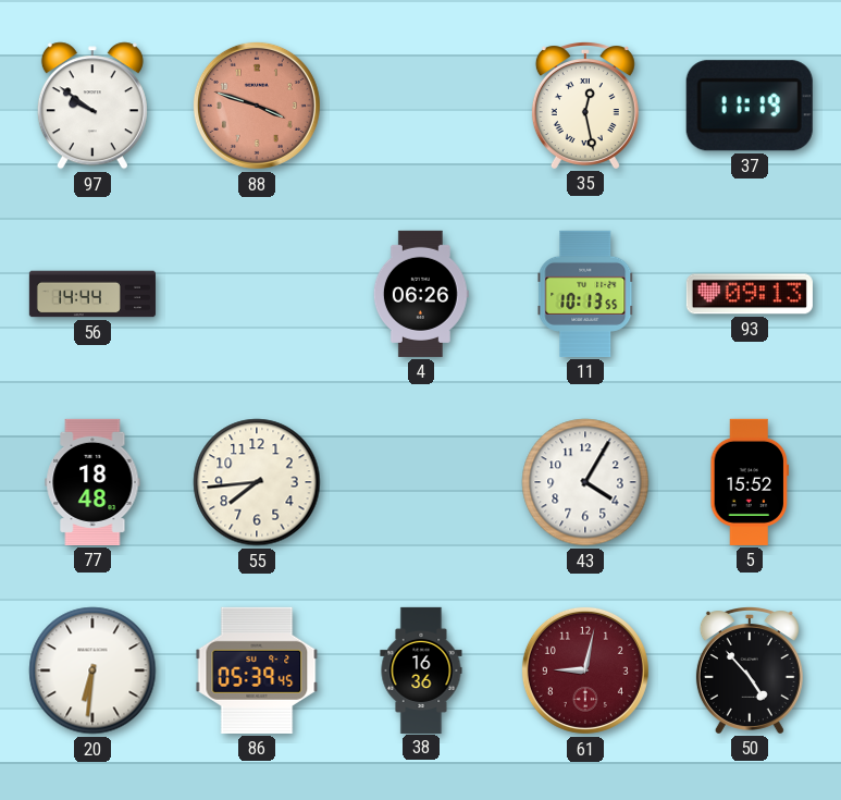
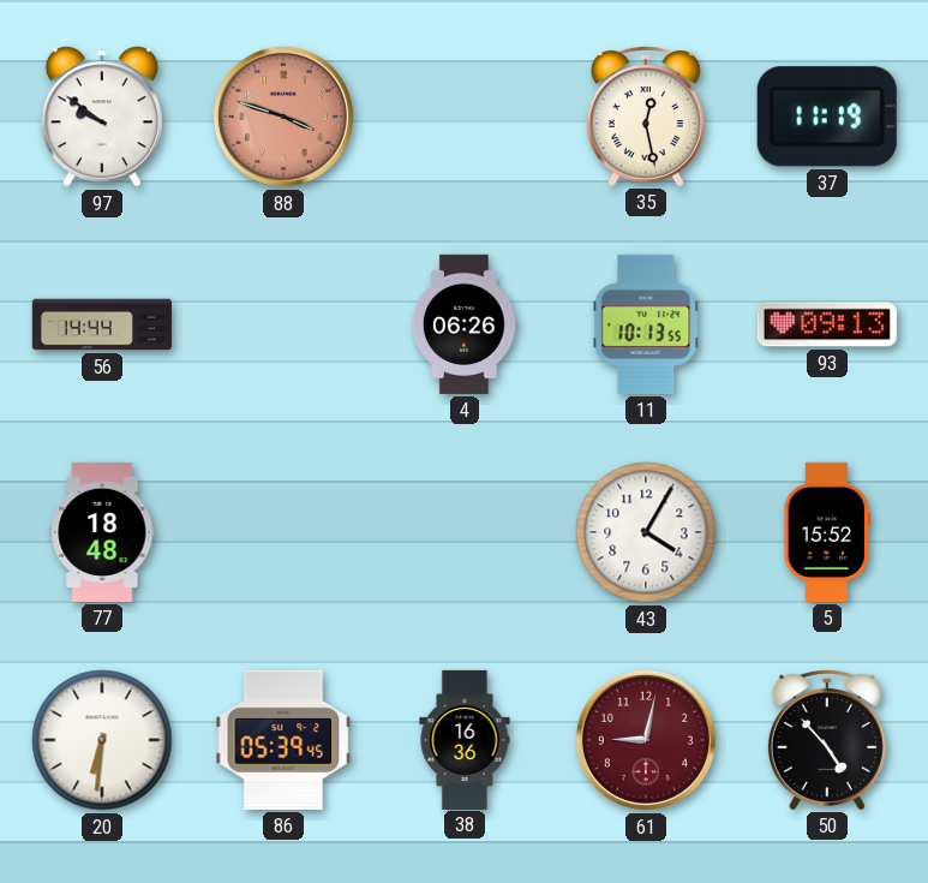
55: 7:44 -> none
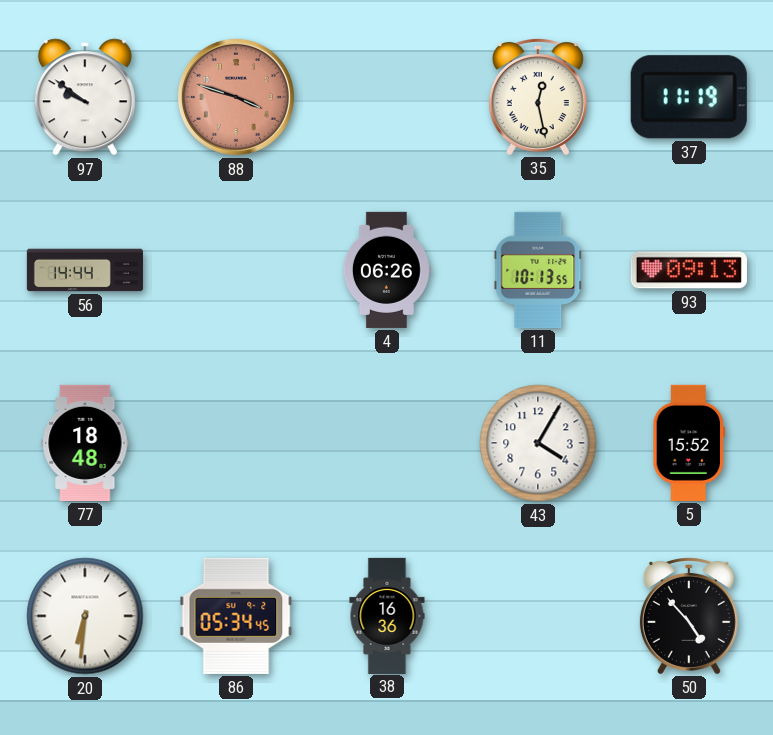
86: 05:39 -> 05:34
61: 9:02 -> none
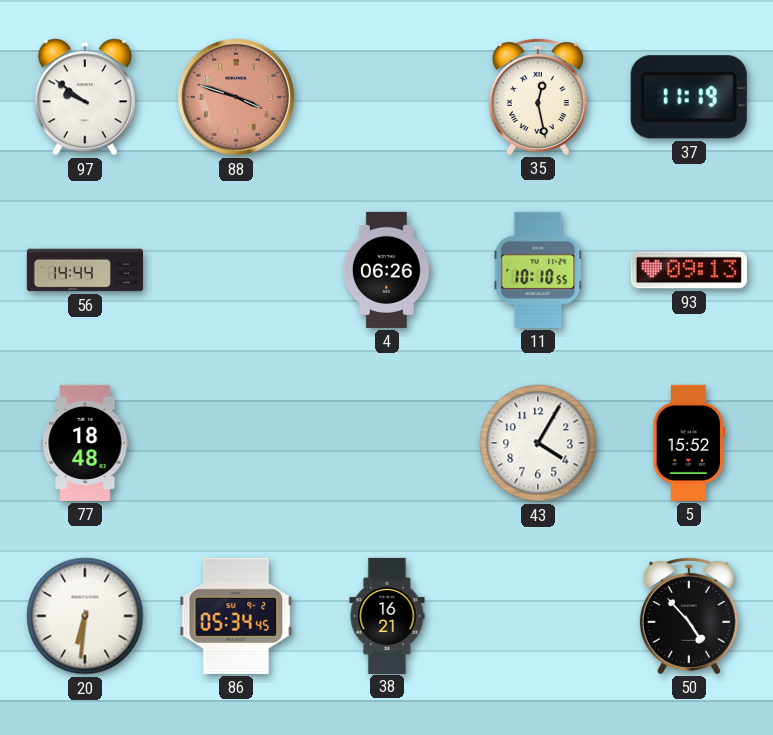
11: 10:13 -> 10:10
38: 16:36 -> 16:21
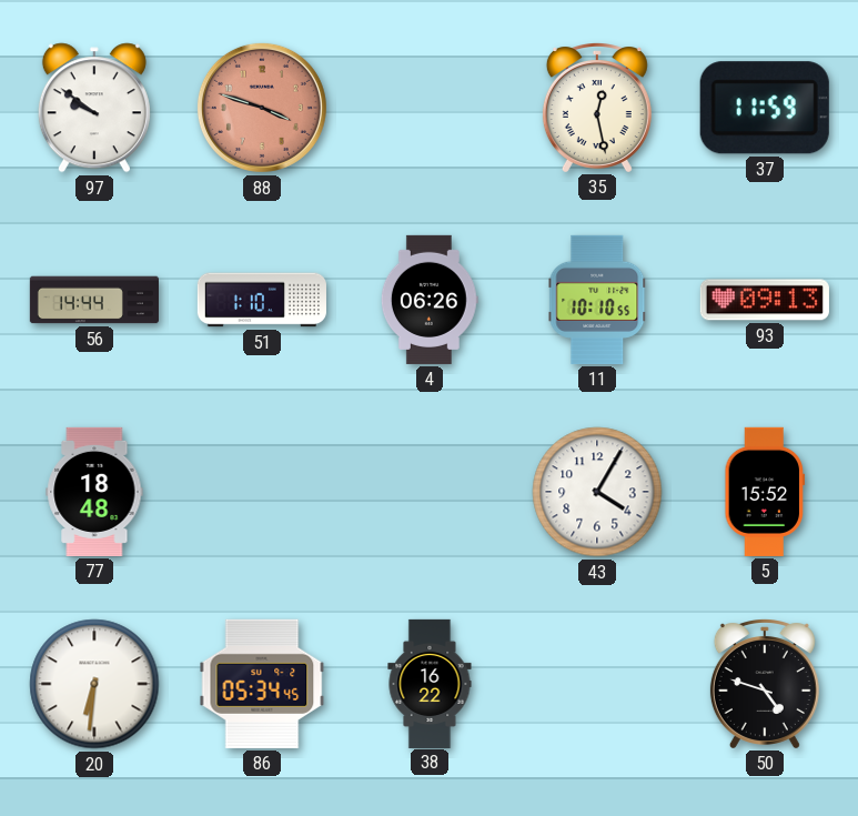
37: 11:19 -> 11:59
51: none -> 1:10
38: 16:21 -> 16:22
50: 4:53 -> 4:48
